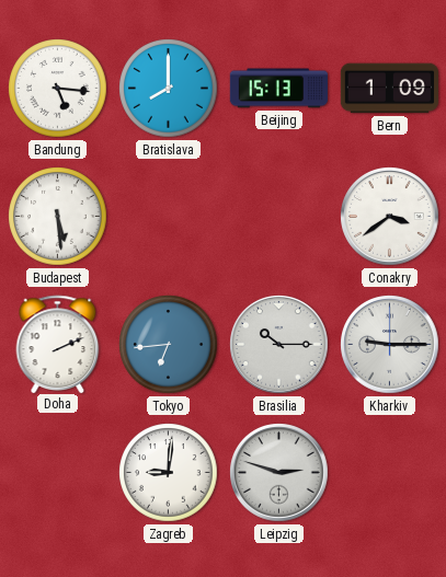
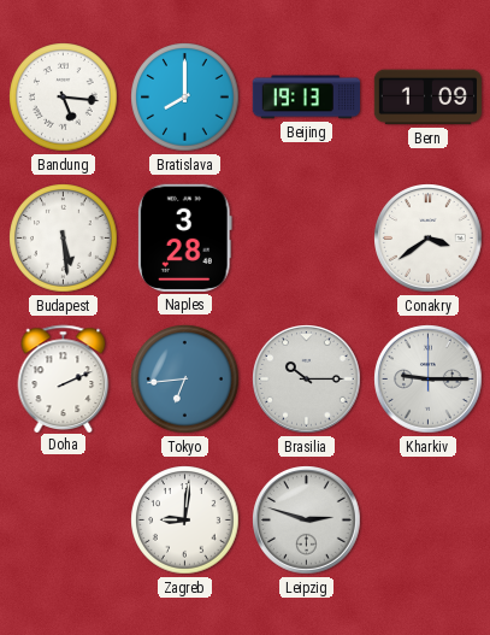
Beijing: 15:13 -> 19:13
Naples: none -> 3:28
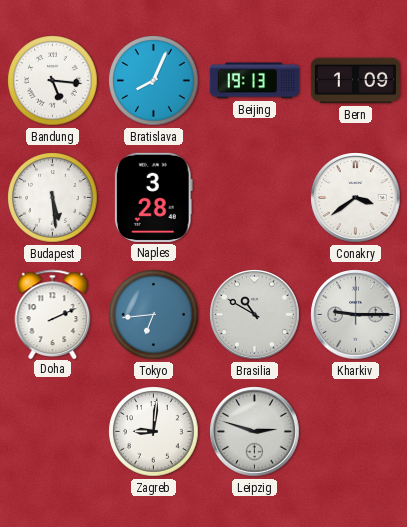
Bratislava: 8:00 -> 8:04
Brasilia: 10:15 -> 10:50
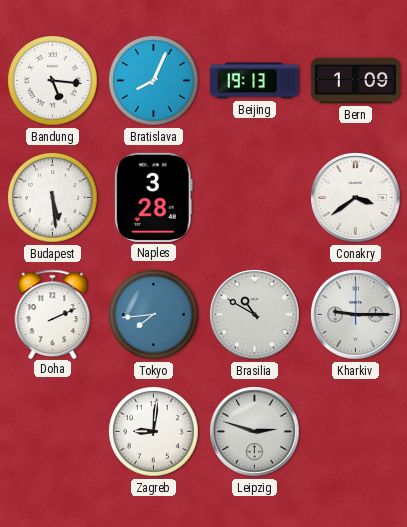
Tokyo: 6:44 -> 7:44
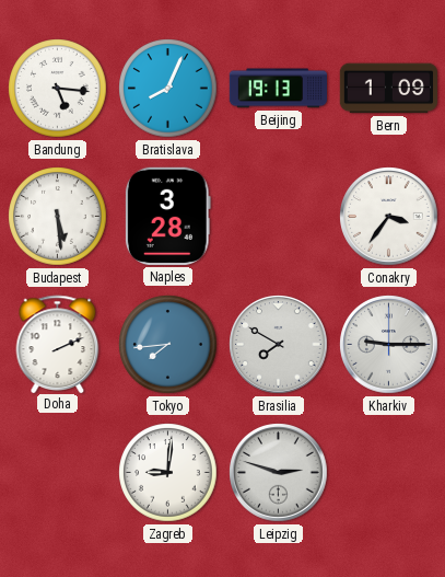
Conakry: 3:39 -> 3:36
Brasilia: 10:50 -> 7:50
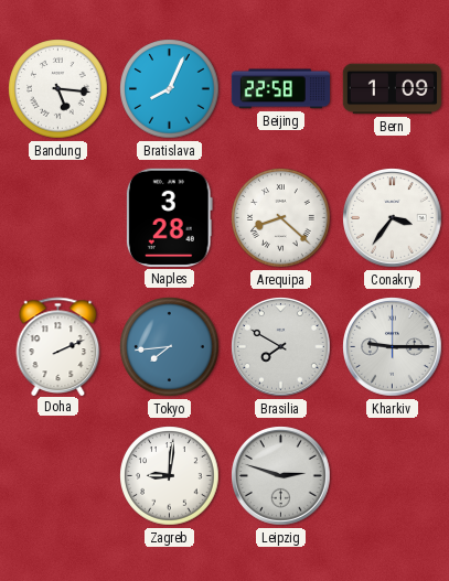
Beijing: 19:13 -> 22:58
Budapest: 5:29 -> none
Arequipa: none -> 8:22
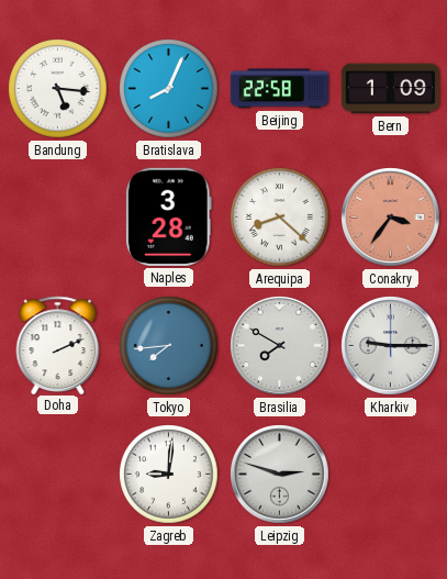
Conakry dial: white -> salmon
